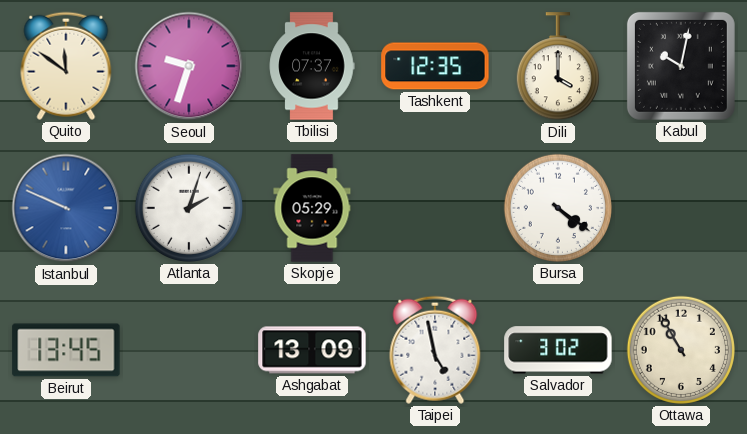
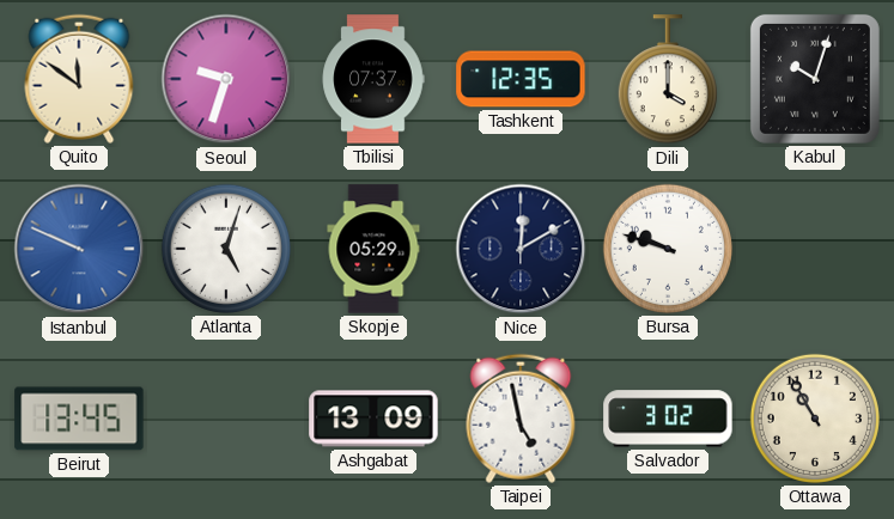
Kabul: 10:02 -> 10:03
Atlanta: 2:03 -> 5:03
Nice: none -> 12:10
Bursa: 4:21 -> 9:48
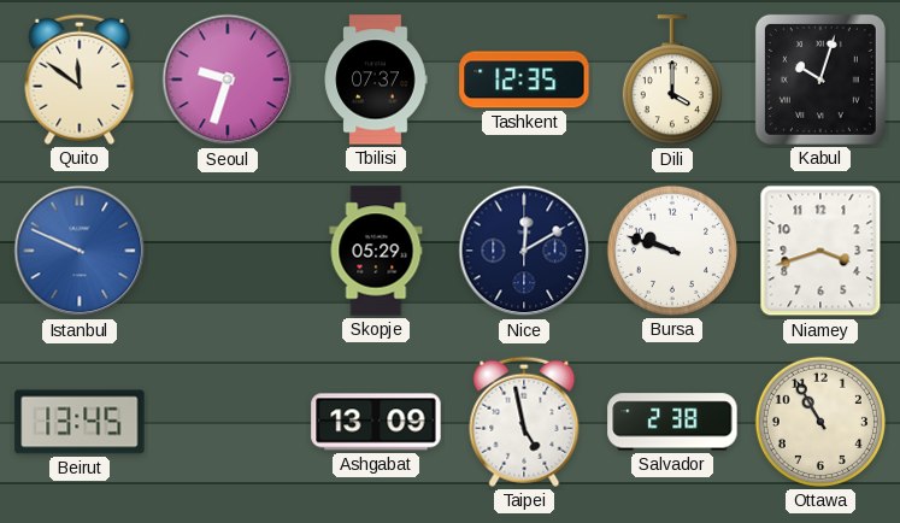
Atlanta: 5:03 -> none
Niamey: none -> 3:42
Salvador: 3:02 -> 2:38
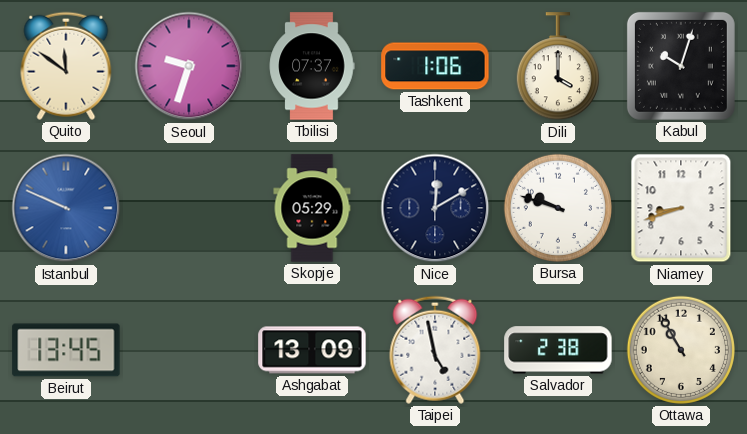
Tashkent: 12:35 -> 1:06
Niamey: 3:42 -> 8:42
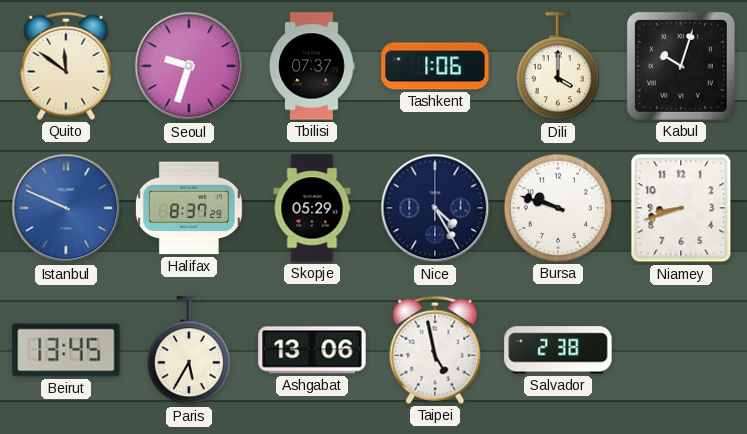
Halifax: none -> 8:37
Nice: 12:10 -> 4:25
Paris: none -> 5:35
Ashgabat: 13:09 -> 13:06
Ottawa: 10:55 -> none
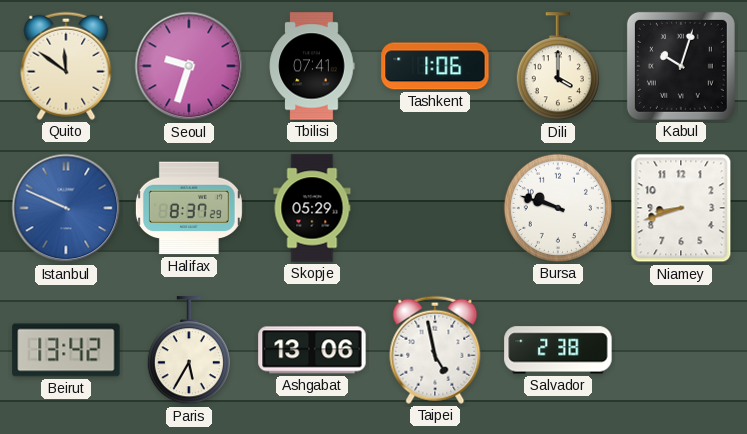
Tbilisi: 07:37 -> 07:41
Nice: 4:25 -> none
Beirut: 13:45 -> 13:42
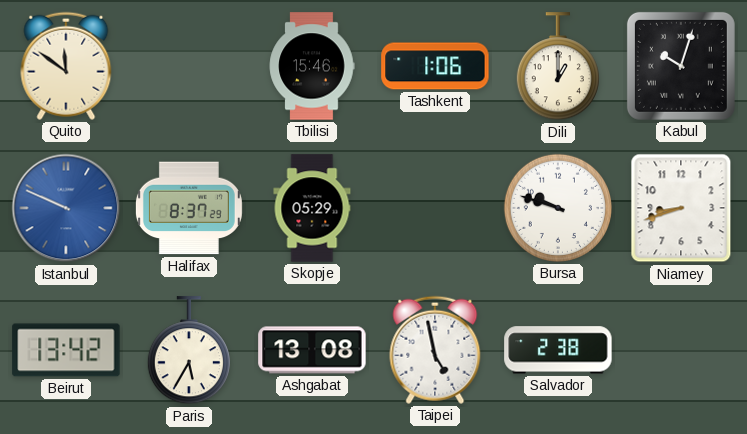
Seoul: 9:33 -> none
Tbilisi: 07:41 -> 15:46
Dili: 4:00 -> 1:00
Ashgabat: 13:06 -> 13:08
